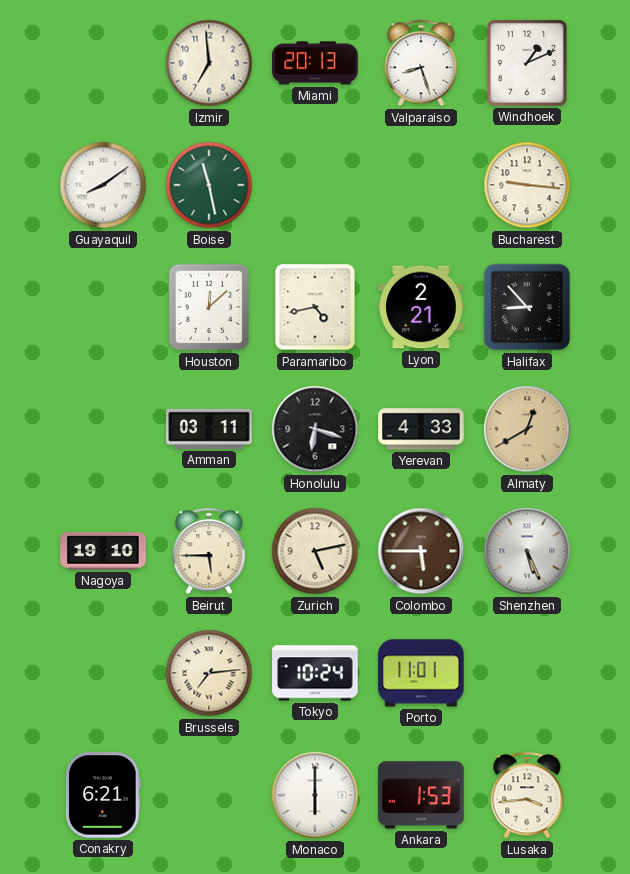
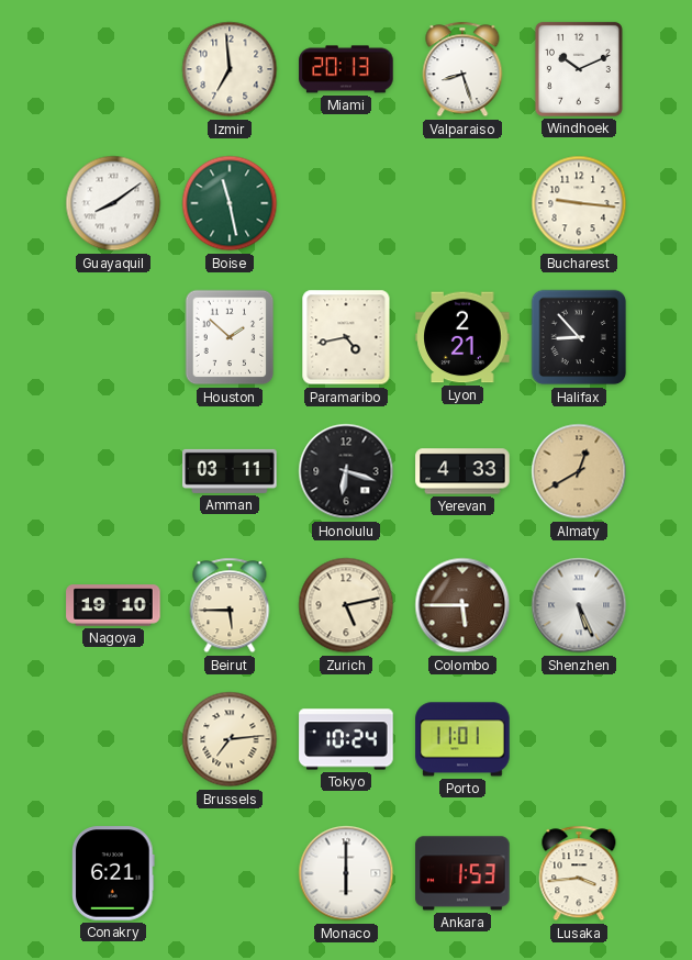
Windhoek: 1:11 -> 10:11
Houston: 12:08 -> 1:52
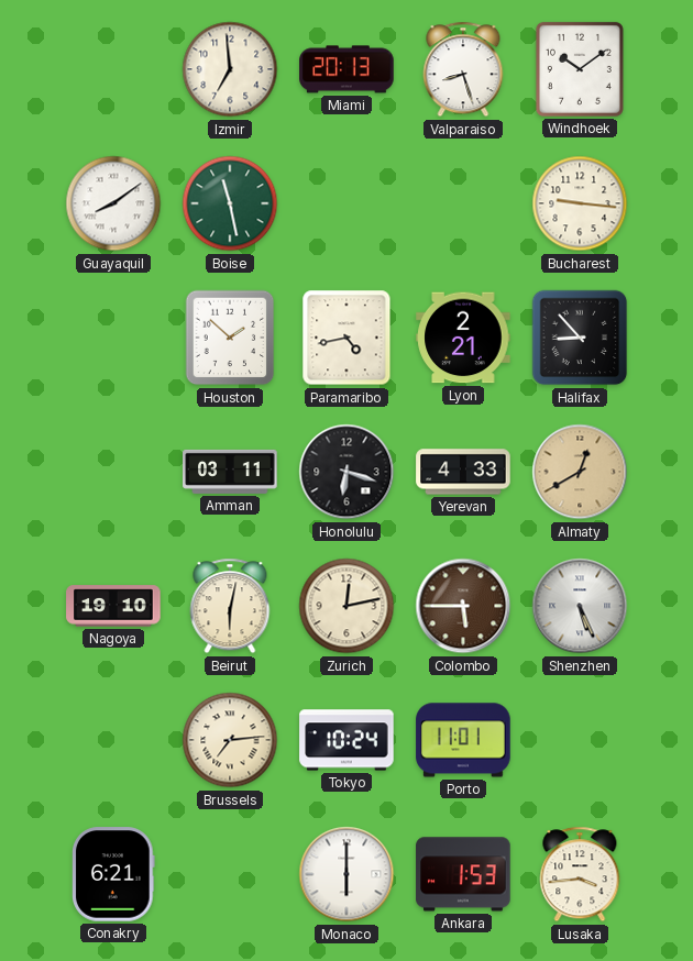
Windhoek: 10:11 -> 10:09
Beirut: 5:45 -> 6:02
Zurich: 5:13 -> 12:13
